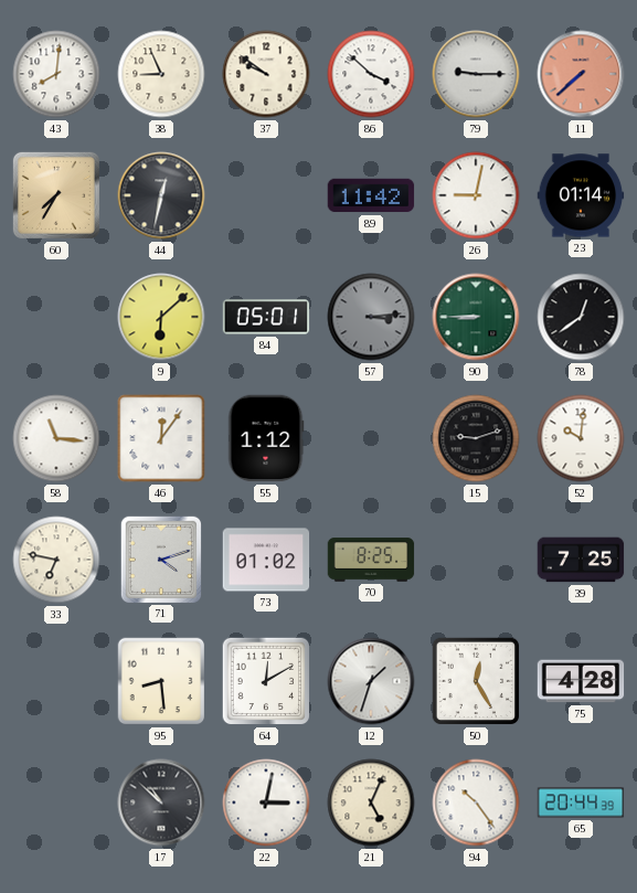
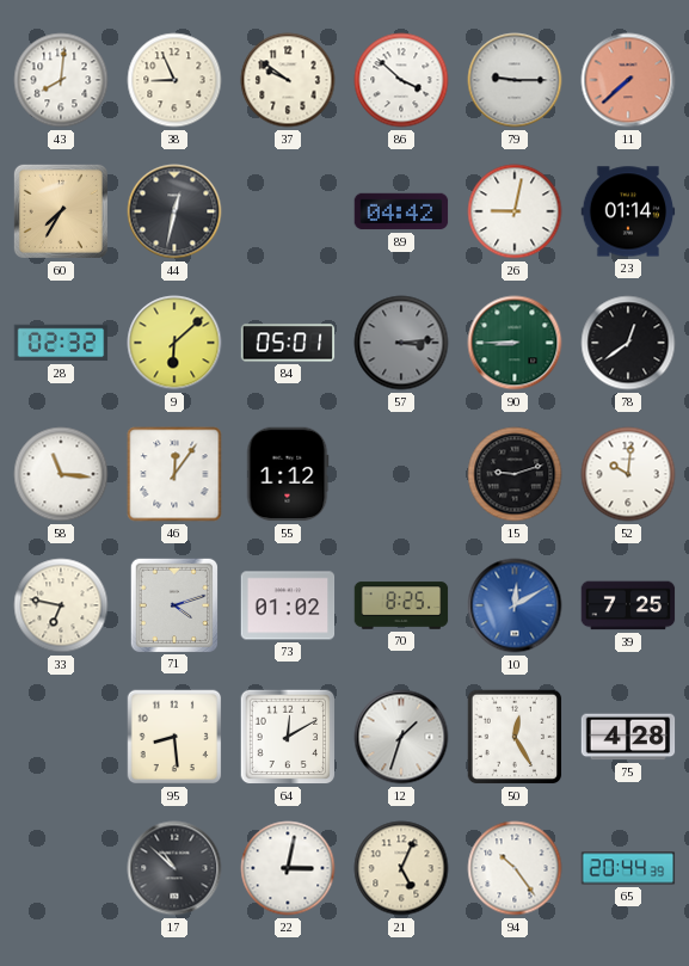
89: 11:42 -> 04:42
28: none -> 02:32
10: none -> 12:10
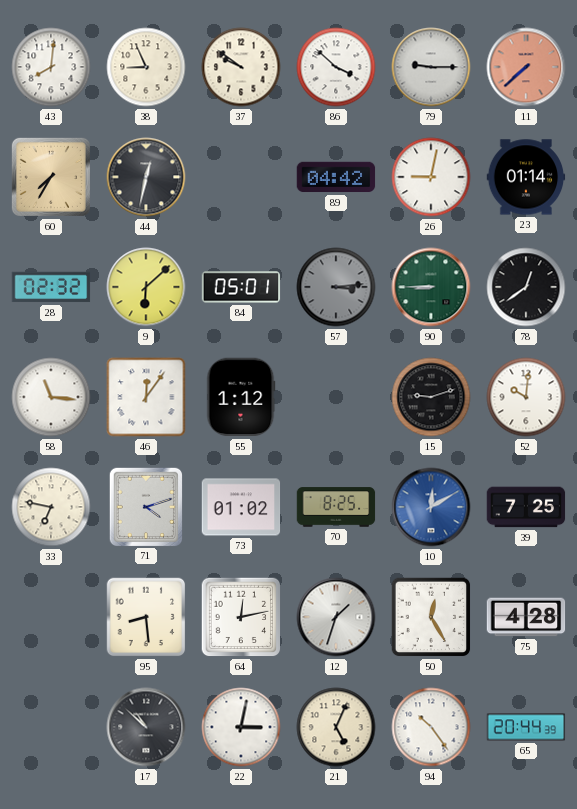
64: 12:10 -> 12:13
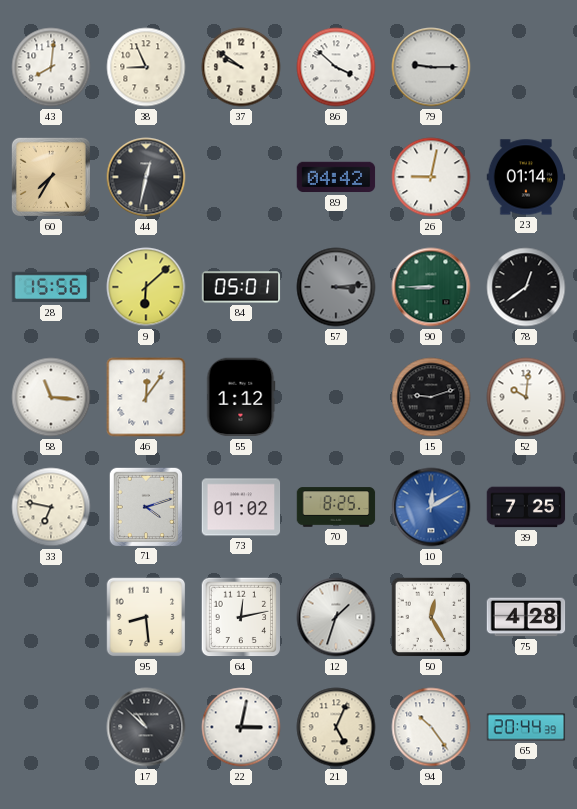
11: 7:38 -> none
28: 02:32 -> 15:56
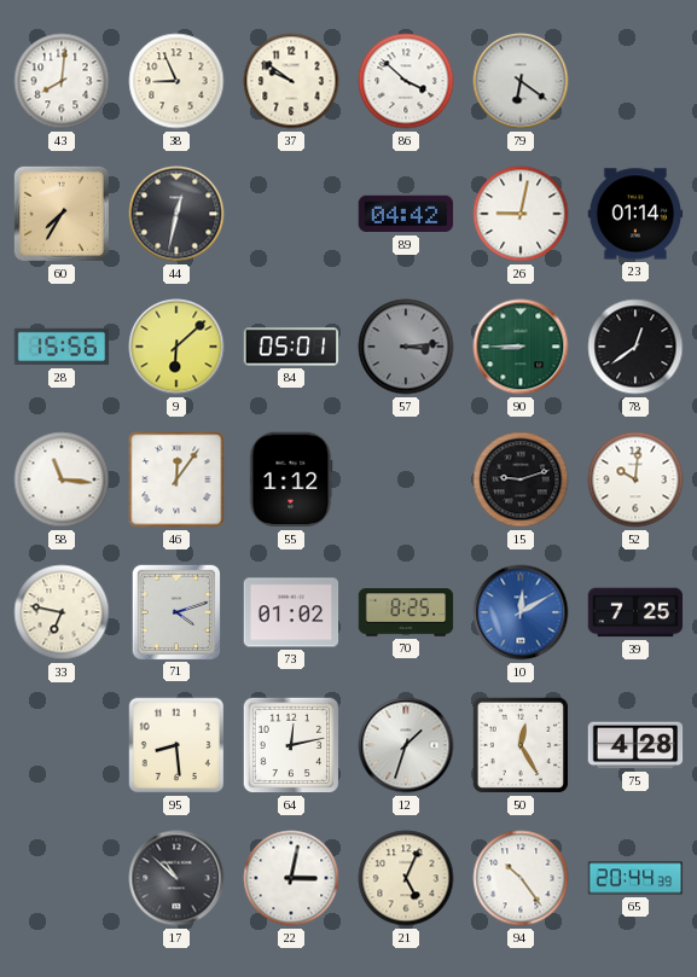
79: 9:15 -> 6:21
